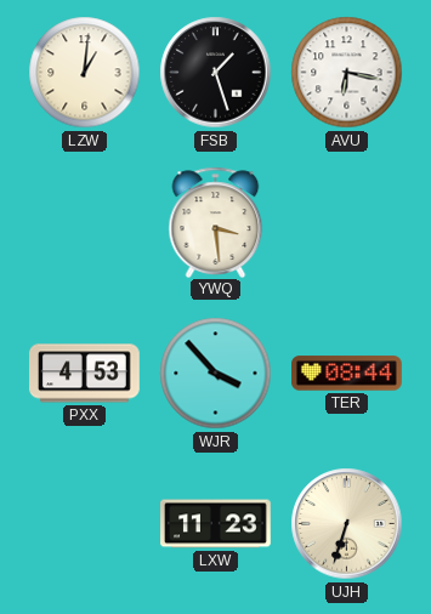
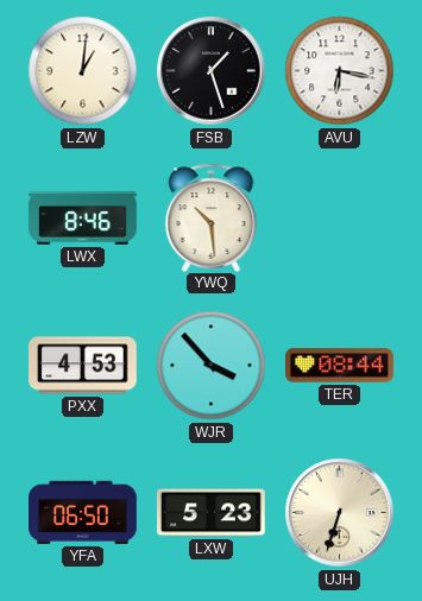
LWX: none -> 8:46
YWQ: 3:29 -> 10:29
YFA: none -> 06:50
LXW: 11:23 -> 5:23
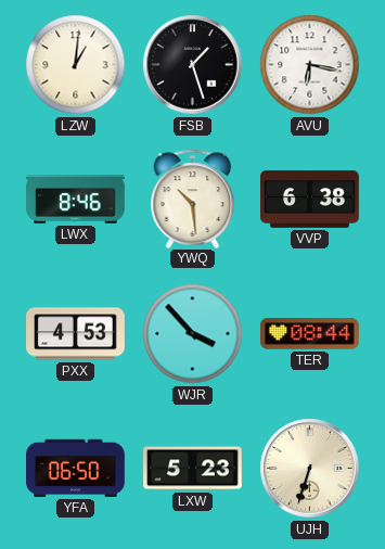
VVP: none -> 6:38
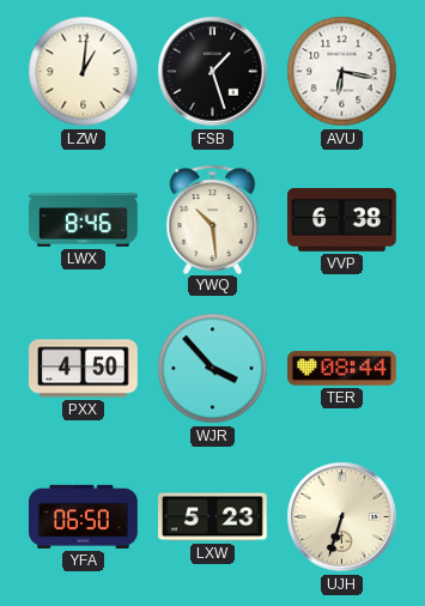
PXX: 4:53 -> 4:50
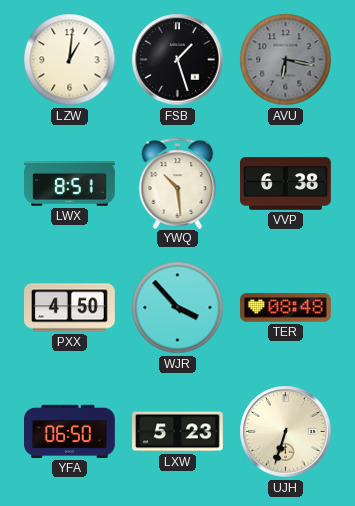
AVU dial: white -> grey
LWX: 8:46 -> 8:51
TER: 08:44 -> 08:48
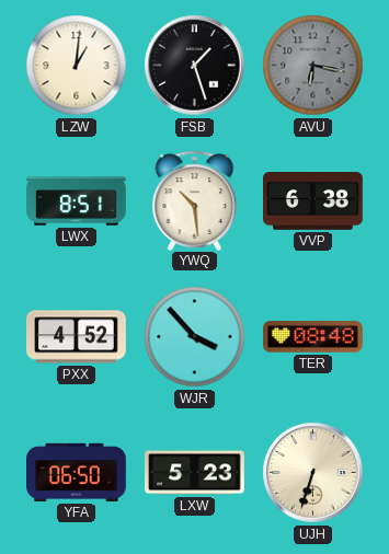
PXX: 4:50 -> 4:52
